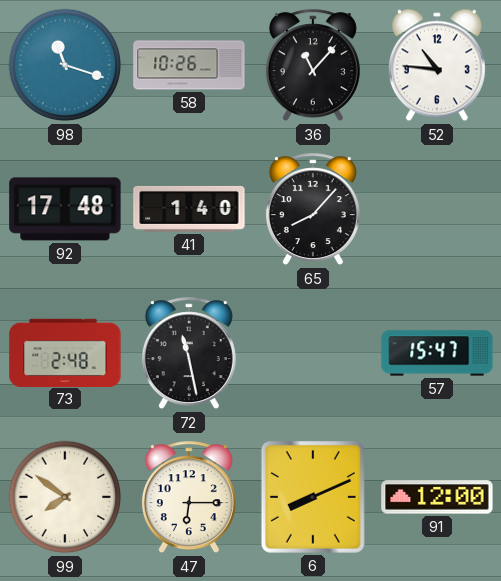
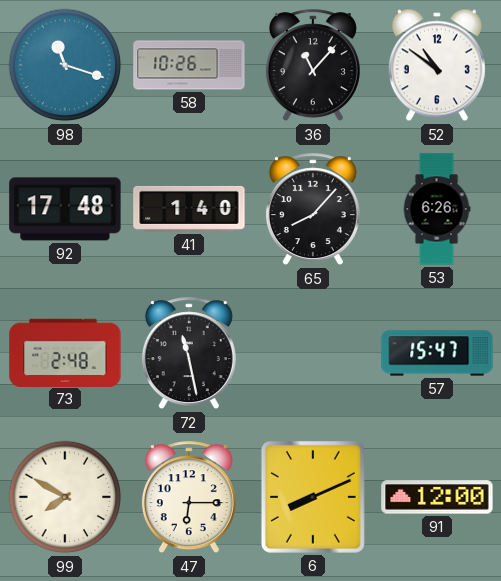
52: 10:46 -> 10:51
53: none -> 6:26
99: 7:51 -> 7:50
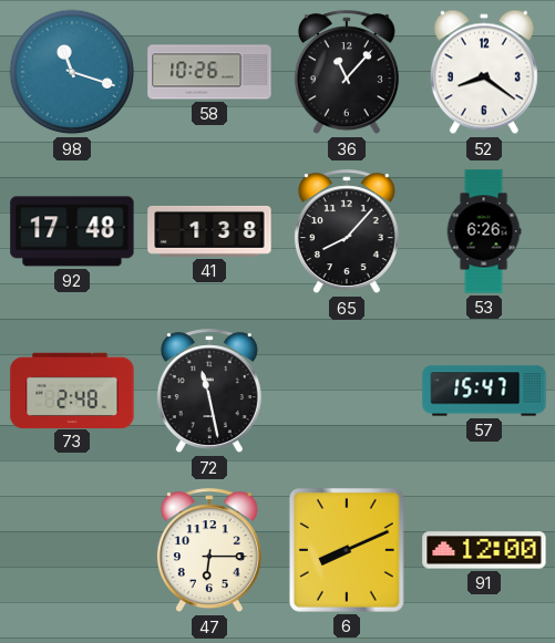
52: 10:51 -> 8:21
41: 1:40 -> 1:38
99: 7:50 -> none
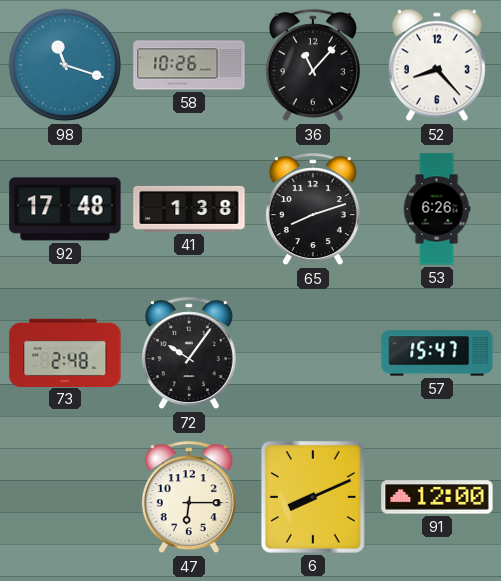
52: 8:21 -> 8:23
65: 8:07 -> 8:12
72: 11:28 -> 10:06
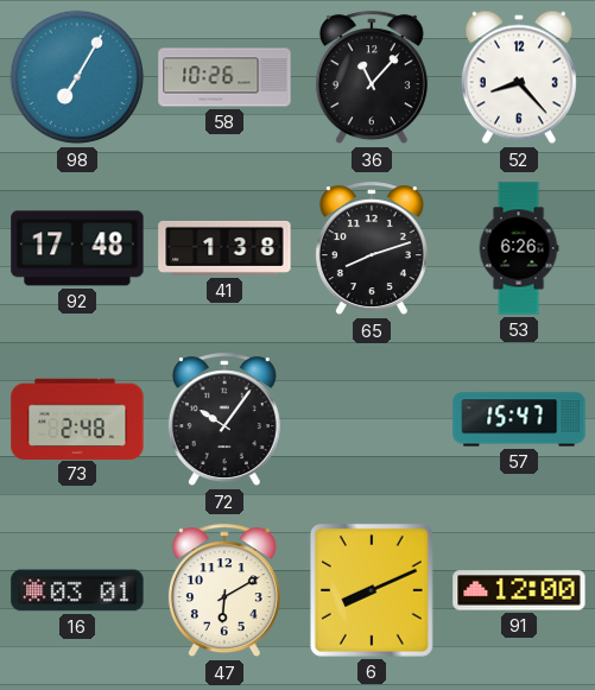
98: 11:18 -> 7:05
16: none -> 03:01
47: 6:15 -> 6:10
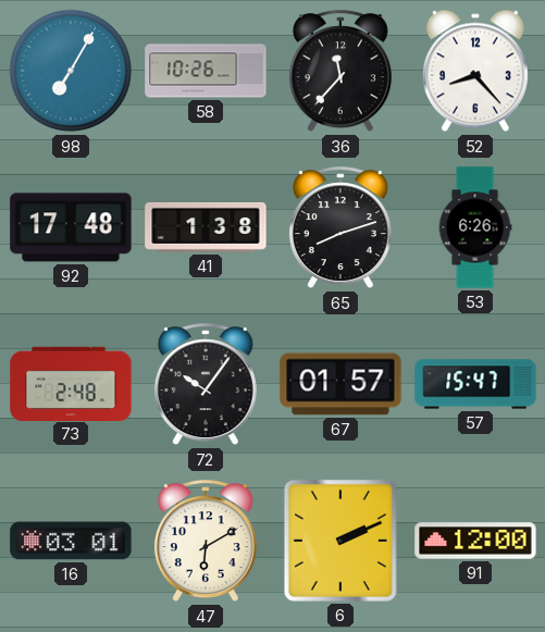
36: 11:07 -> 11:37
67: none -> 01:57
6: 8:11 -> 2:11
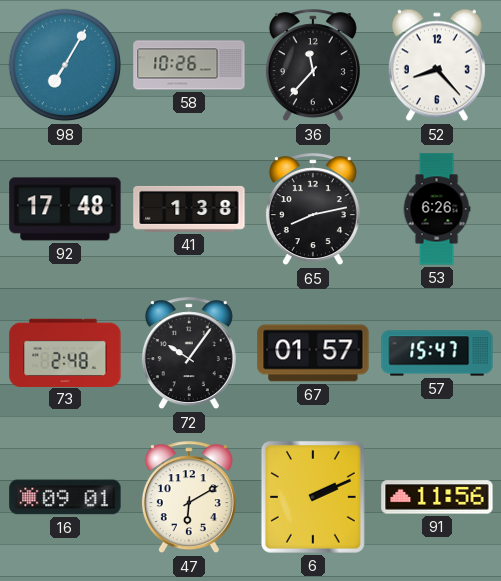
65: 8:12 -> 8:13
16: 03:01 -> 09:01
91: 12:00 -> 11:56
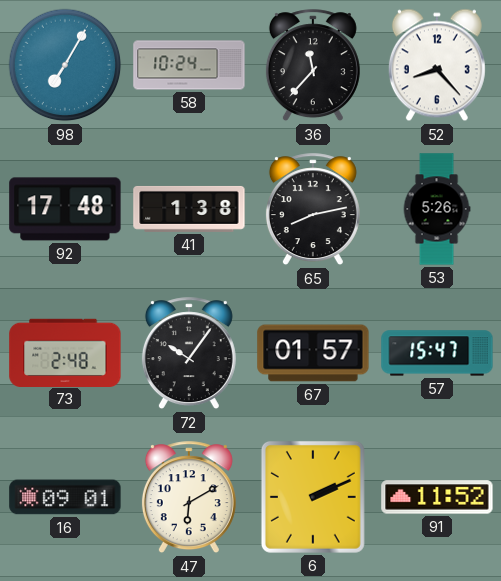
58: 10:26 -> 10:24
53: 6:26 -> 5:26
91: 11:56 -> 11:52
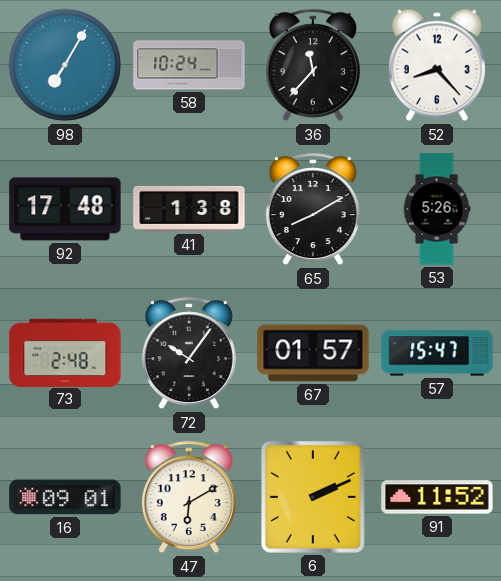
65: 8:13 -> 8:10
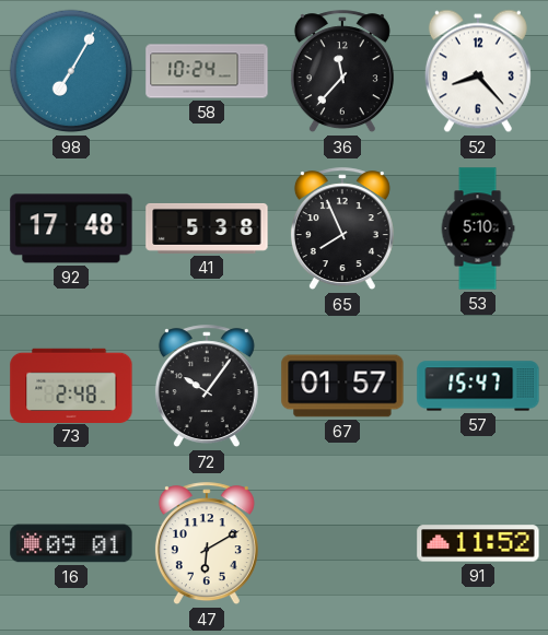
41: 1:38 -> 5:38
65: 8:10 -> 7:56
53: 5:26 -> 5:10
6: 2:11 -> none
